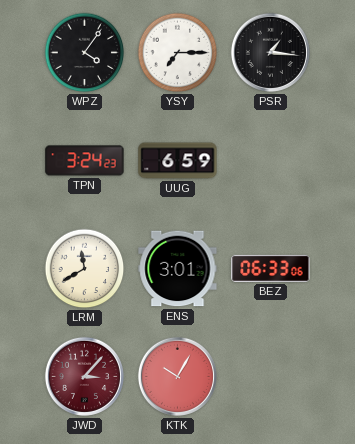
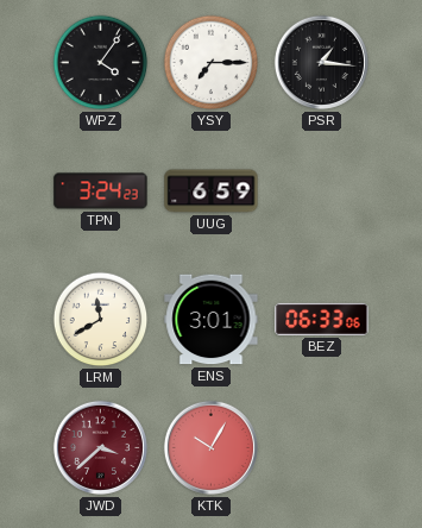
JWD: 3:07 -> 3:38
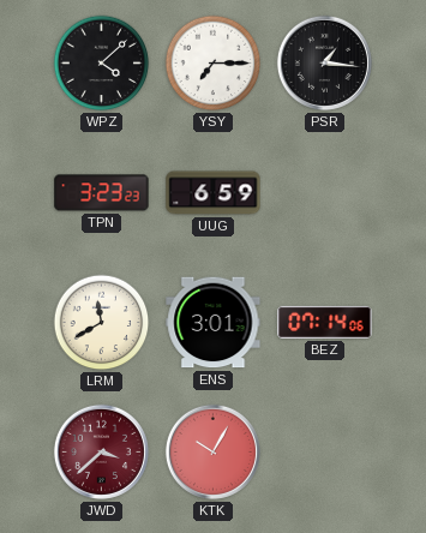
WPZ: 4:06 -> 4:08
TPN: 3:24 -> 3:23
BEZ: 06:33 -> 07:14
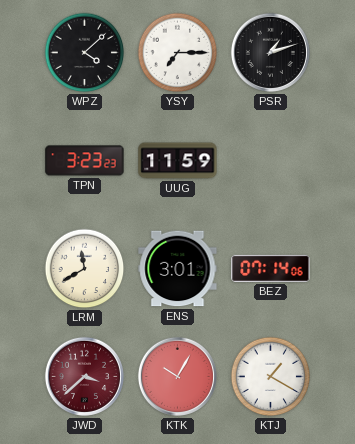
PSR: 1:16 -> 1:12
UUG: 6:59 -> 11:59
KTJ: none -> 1:20
